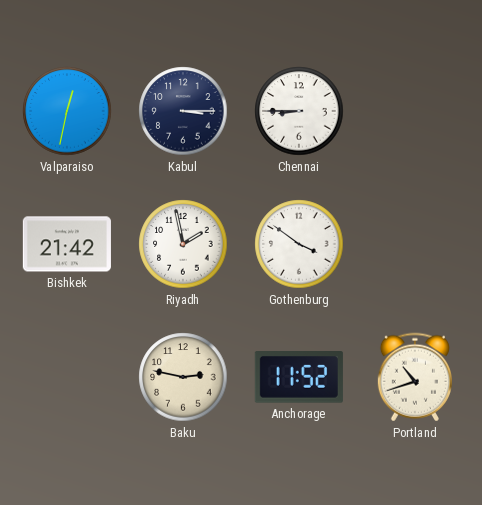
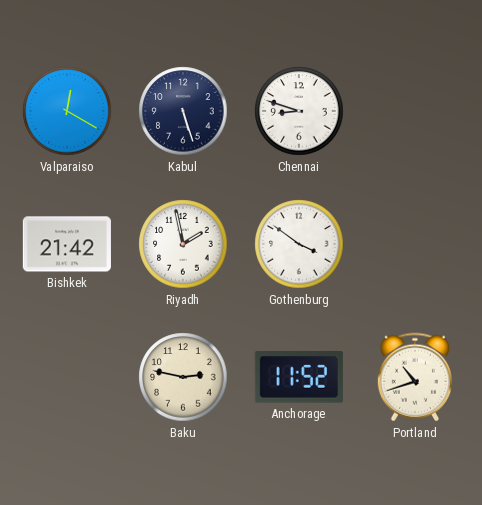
Valparaiso: 12:32 -> 12:20
Kabul: 3:15 -> 5:27
Chennai: 8:45 -> 8:48
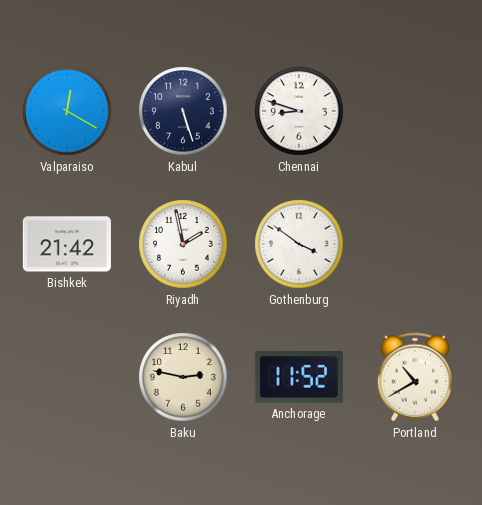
Portland: 10:42 -> 10:40
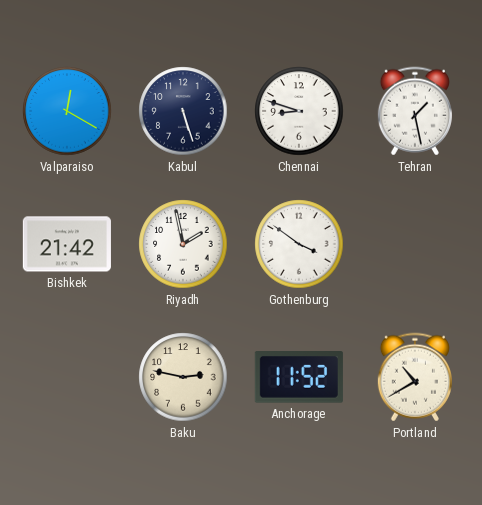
Tehran: none -> 1:28
